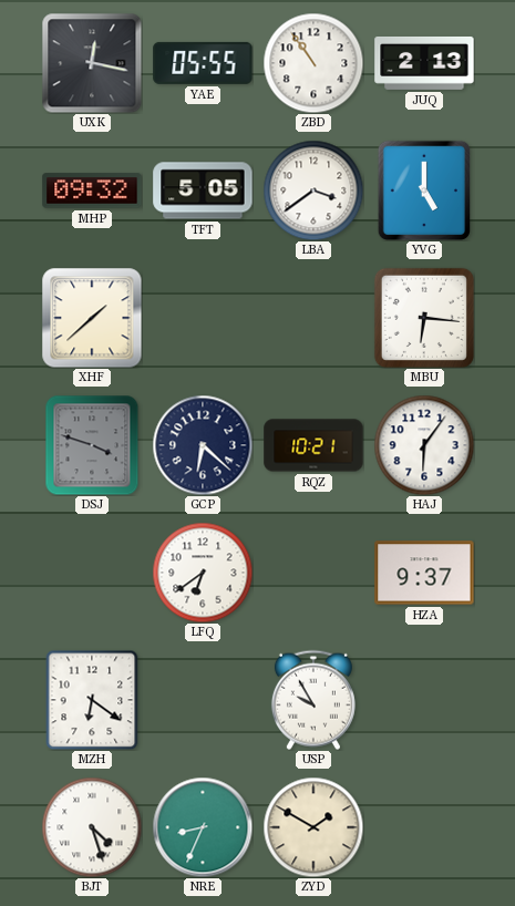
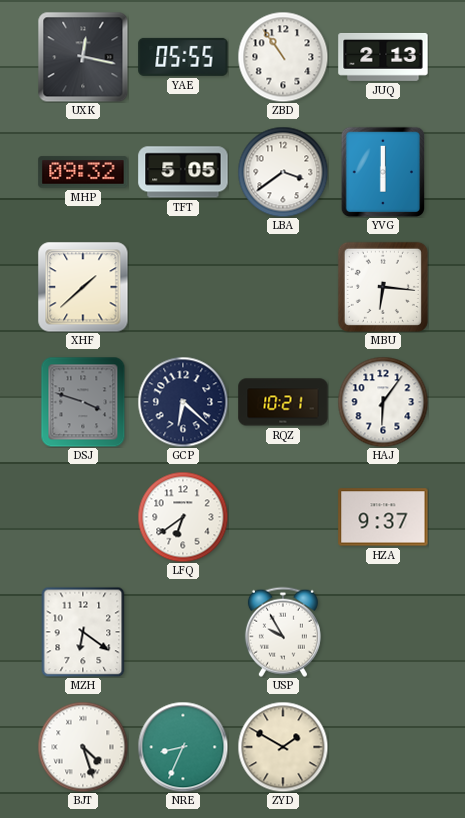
YVG: 5:00 -> 6:00
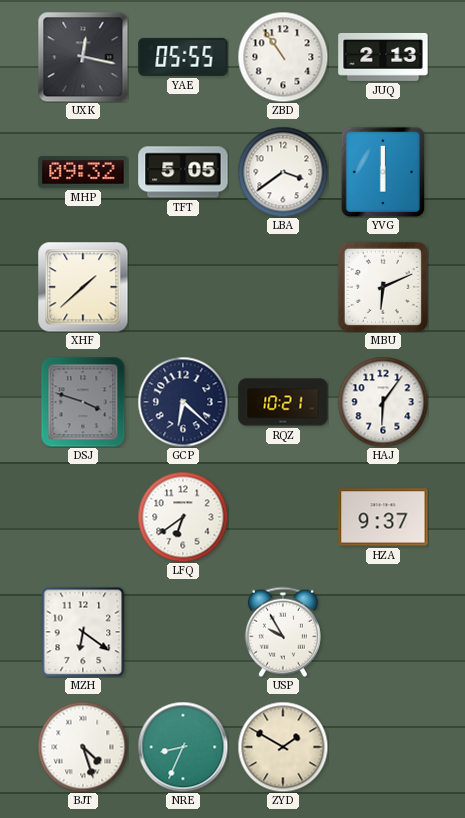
MBU: 6:16 -> 6:11
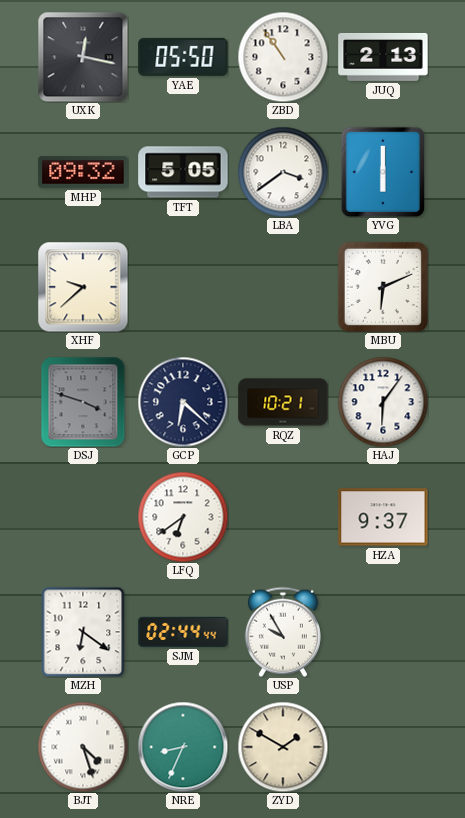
YAE: 05:55 -> 05:50
XHF: 1:38 -> 9:38
SJM: none -> 02:44
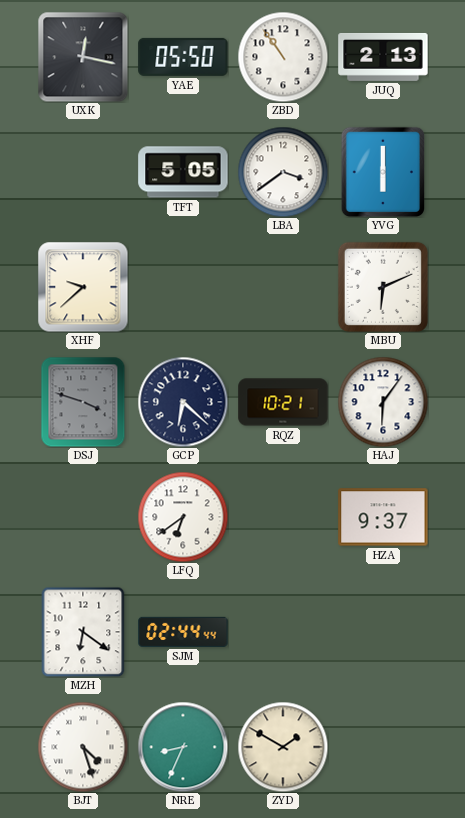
MHP: 09:32 -> none
USP: 9:55 -> none
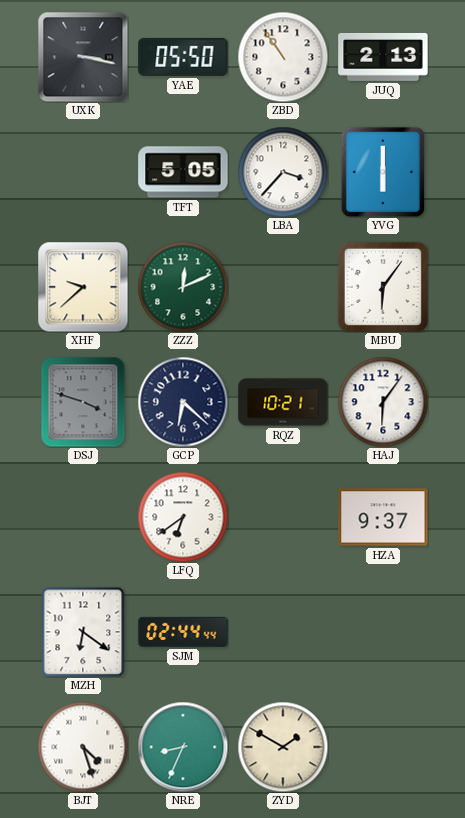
UXK: 12:17 -> 3:17
LBA: 3:39 -> 3:37
ZZZ: none -> 12:11
MBU: 6:11 -> 6:06
